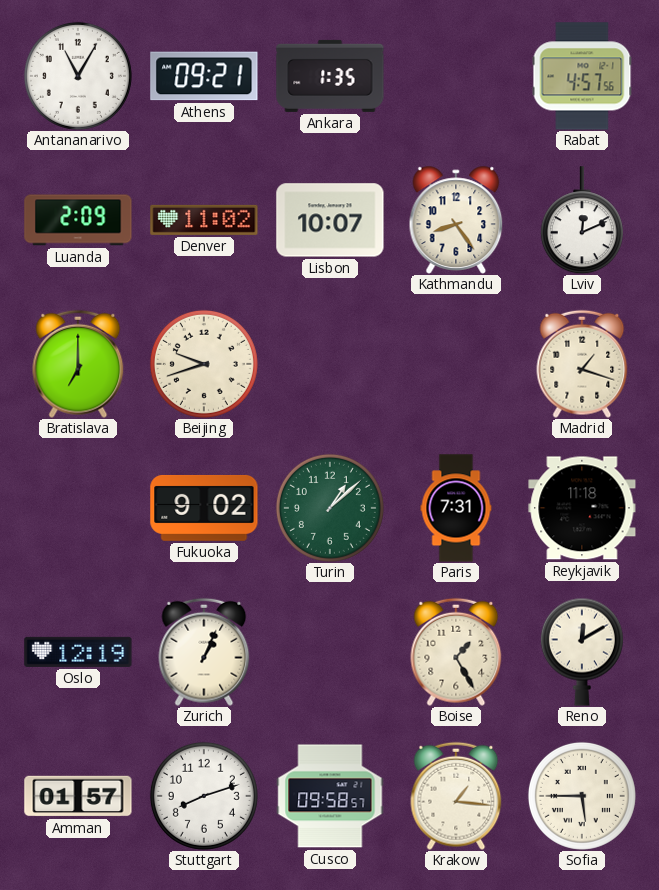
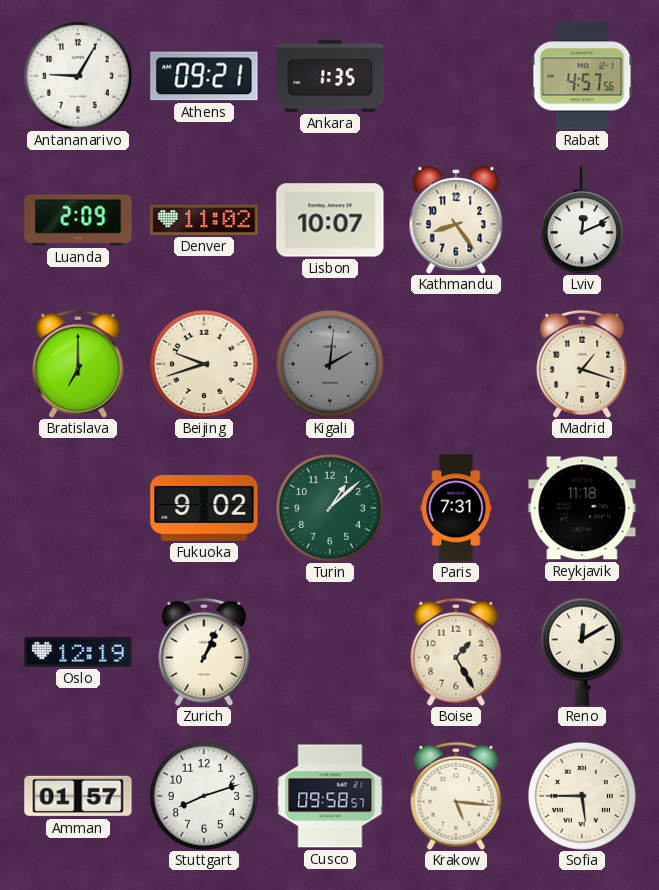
Antananarivo: 11:05 -> 9:05
Kigali: none -> 2:01
Krakow: 1:16 -> 5:16
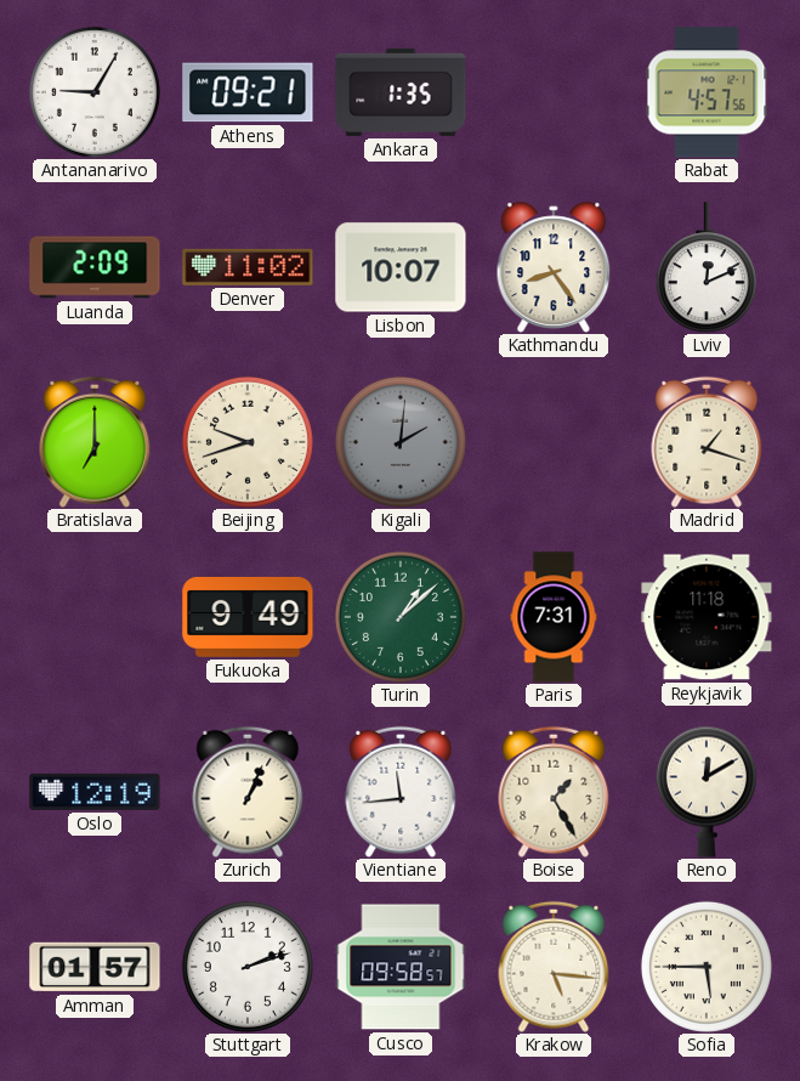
Fukuoka: 9:02 -> 9:49
Vientiane: none -> 11:44
Stuttgart: 8:12 -> 2:12
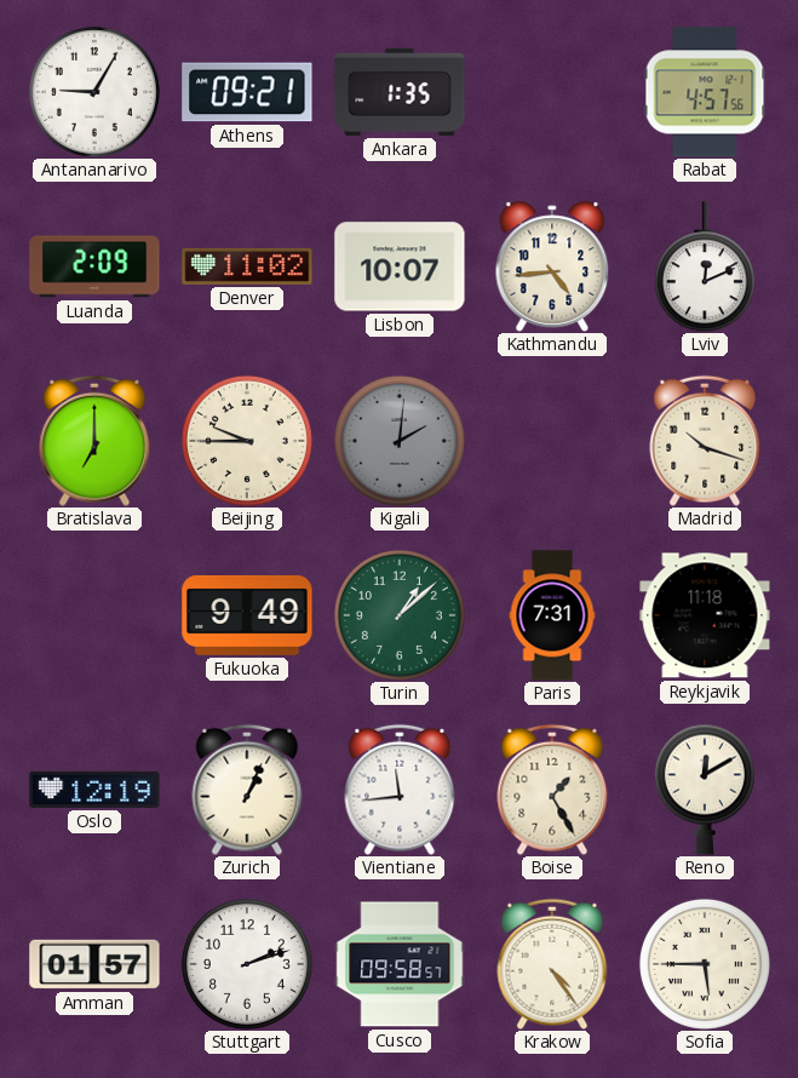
Kathmandu: 8:24 -> 4:44
Beijing: 9:42 -> 9:45
Madrid: 1:18 -> 10:18
Krakow: 5:16 -> 4:24
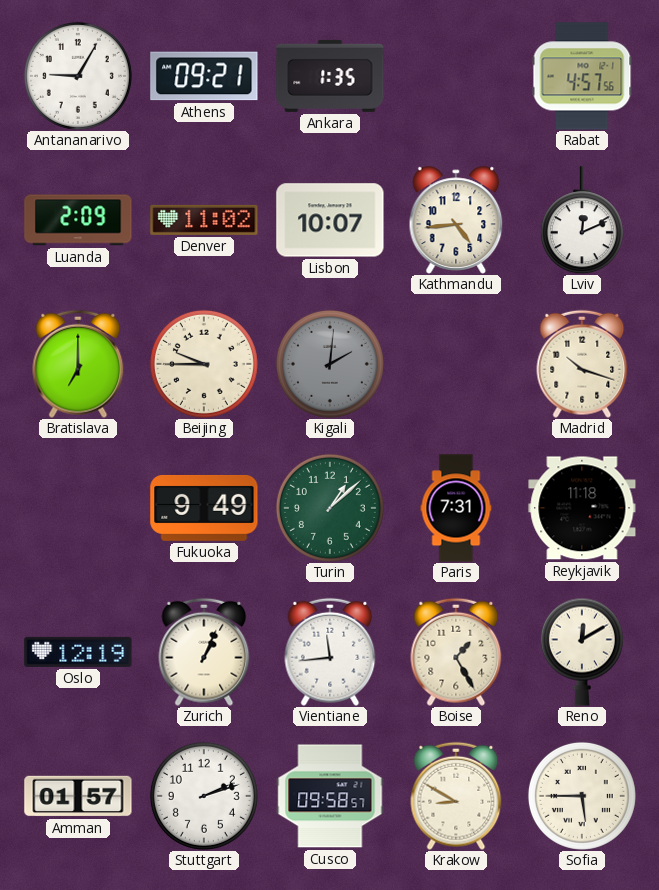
Krakow: 4:24 -> 8:50
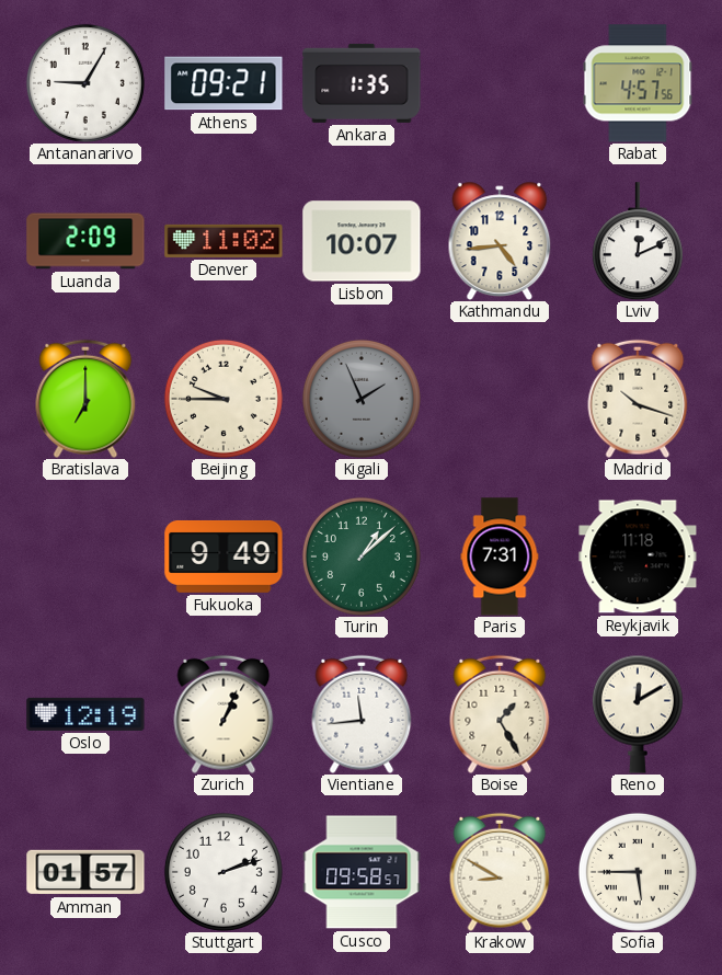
Kigali: 2:01 -> 1:56
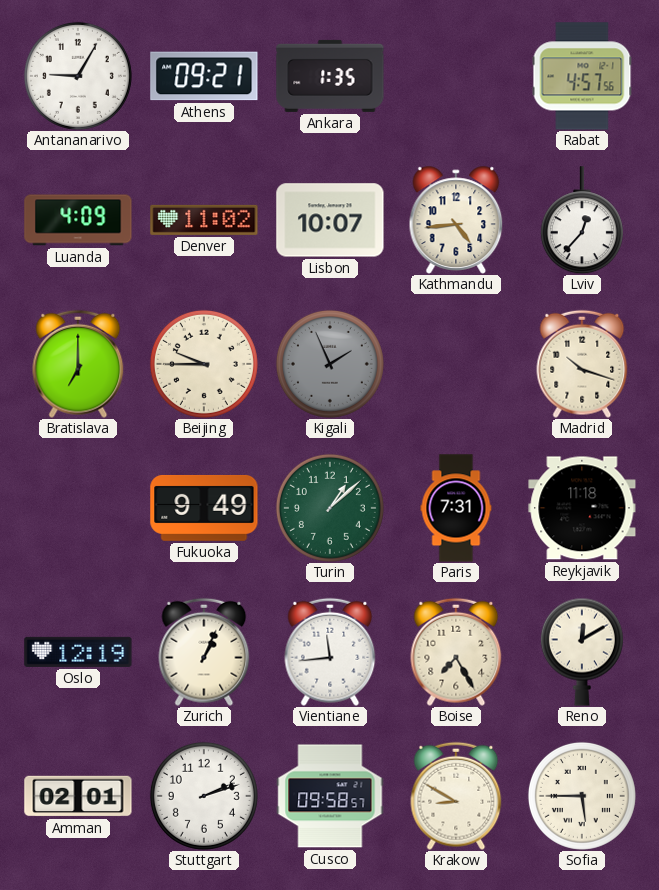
Luanda: 2:09 -> 4:09
Lviv: 12:11 -> 12:37
Boise: 1:25 -> 7:25
Amman: 01:57 -> 02:01
